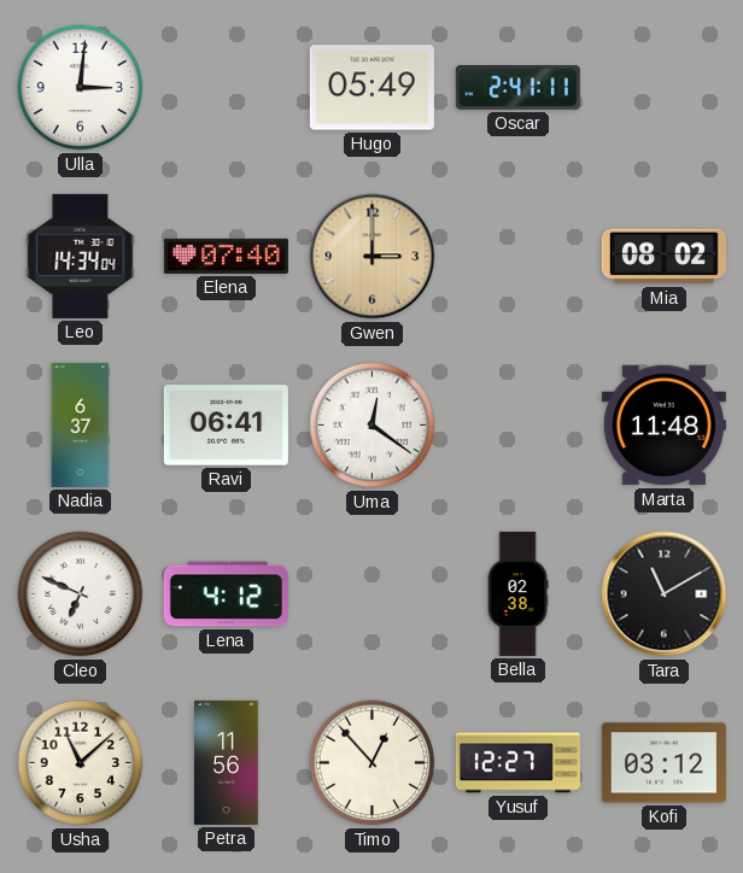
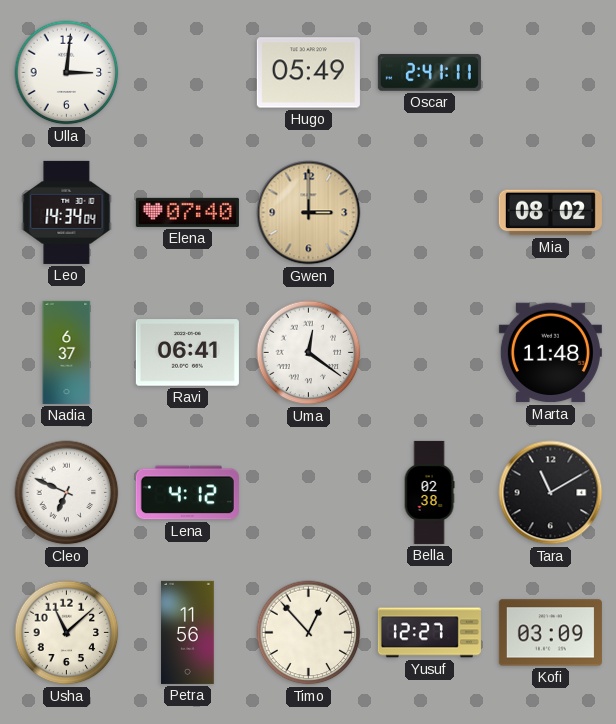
Kofi: 03:12 -> 03:09
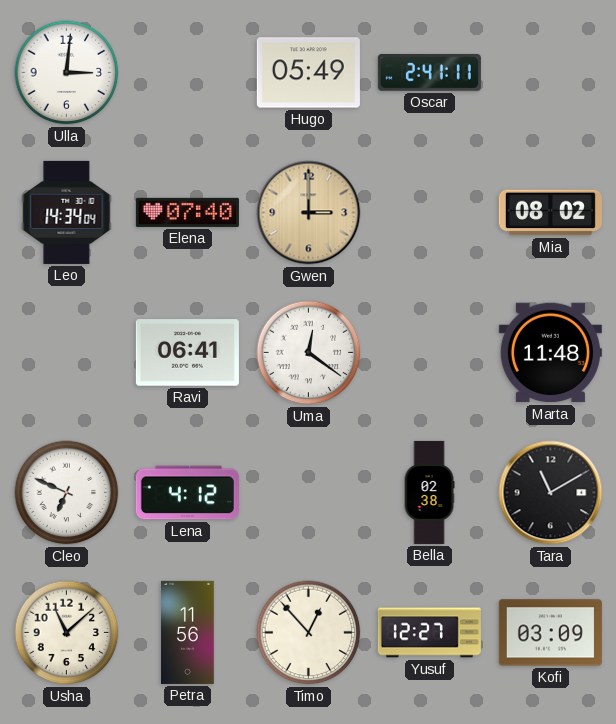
Nadia: 6:37 -> none
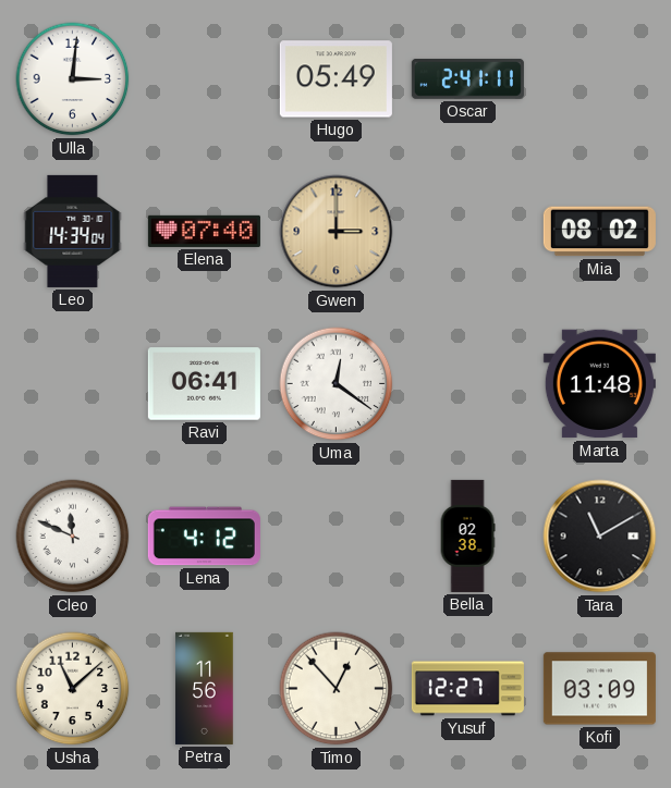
Cleo: 6:49 -> 11:49
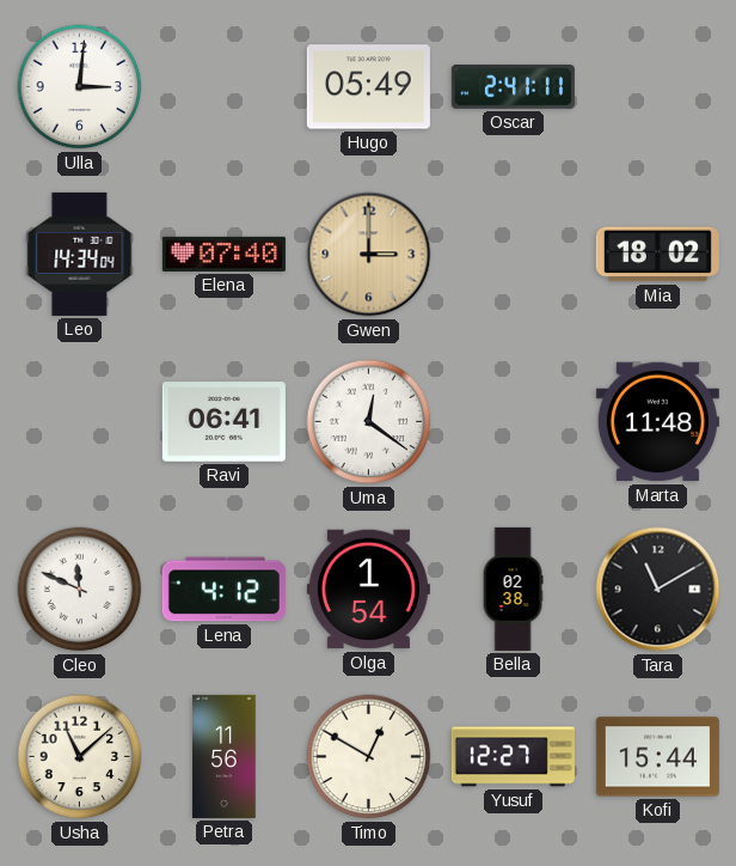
Mia: 08:02 -> 18:02
Olga: none -> 1:54
Timo: 12:53 -> 12:50
Kofi: 03:09 -> 15:44
